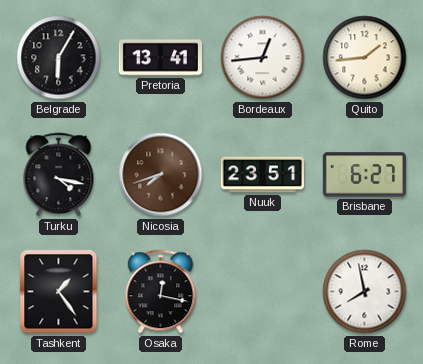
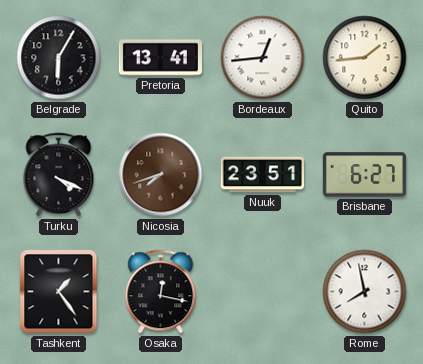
Turku: 4:17 -> 4:19
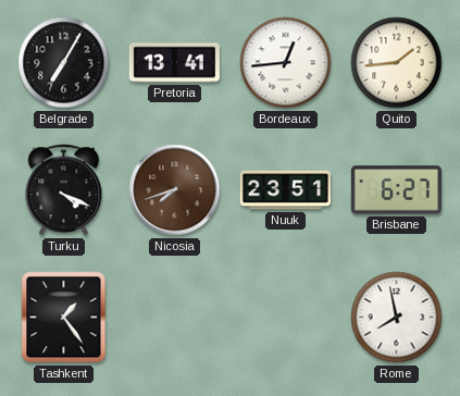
Belgrade: 6:05 -> 7:05
Osaka: 12:17 -> none
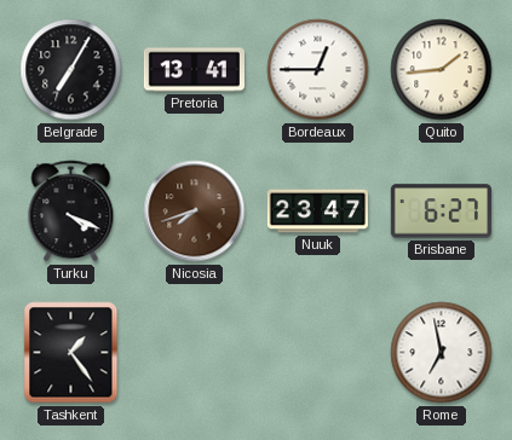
Bordeaux: 12:44 -> 12:45
Nuuk: 23:51 -> 23:47
Rome: 7:58 -> 6:58
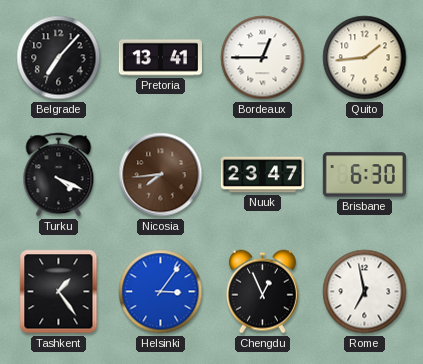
Belgrade: 7:05 -> 7:07
Nicosia: 7:42 -> 7:44
Brisbane: 6:27 -> 6:30
Helsinki: none -> 3:06
Chengdu: none -> 12:56
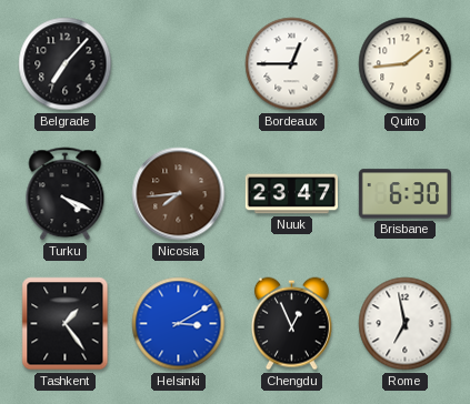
Pretoria: 13:41 -> none
Helsinki: 3:06 -> 3:10
